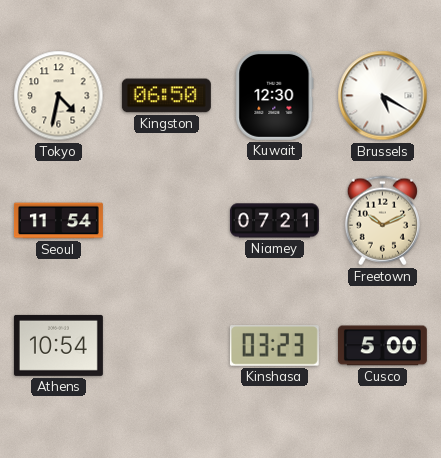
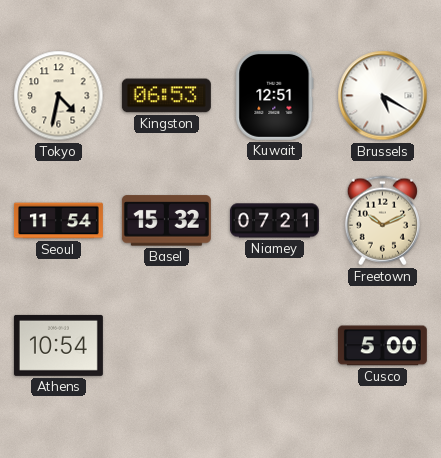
Kingston: 06:50 -> 06:53
Kuwait: 12:30 -> 12:51
Basel: none -> 15:32
Kinshasa: 03:23 -> none
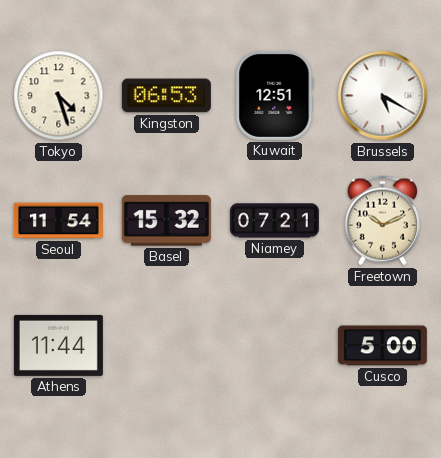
Tokyo: 4:32 -> 4:27
Athens: 10:54 -> 11:44
